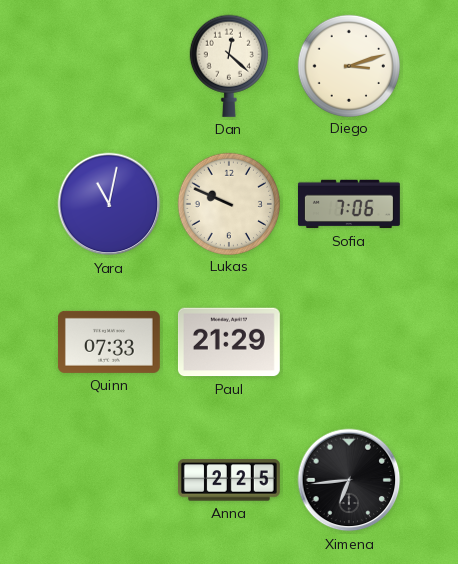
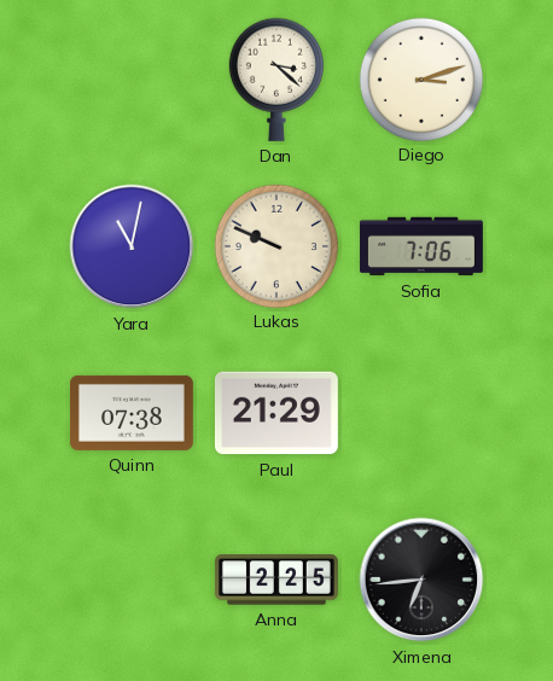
Dan: 12:22 -> 3:22
Quinn: 07:33 -> 07:38
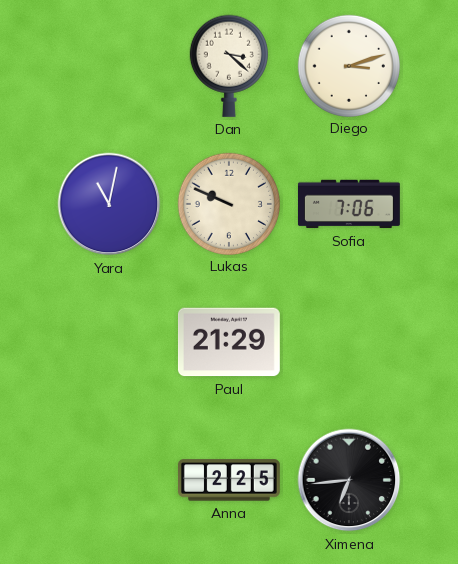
Quinn: 07:38 -> none
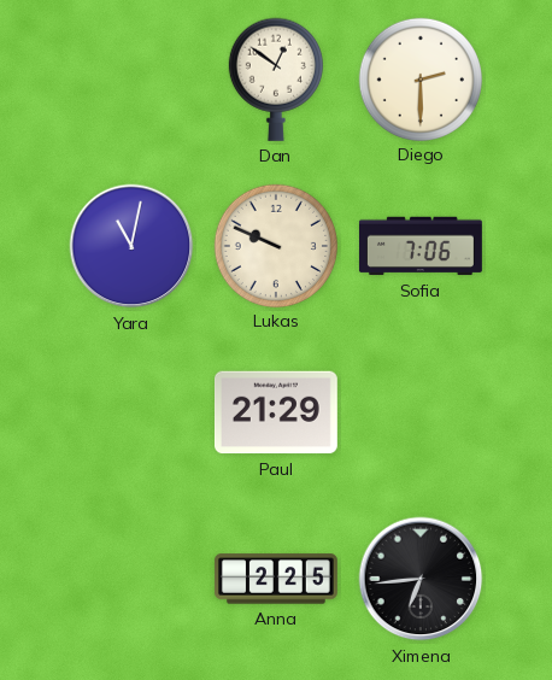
Dan: 3:22 -> 12:51
Diego: 3:12 -> 2:30
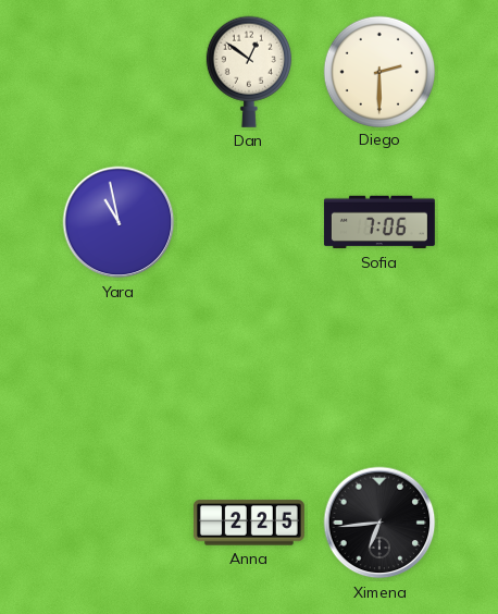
Yara: 11:02 -> 10:58
Lukas: 9:49 -> none
Paul: 21:29 -> none
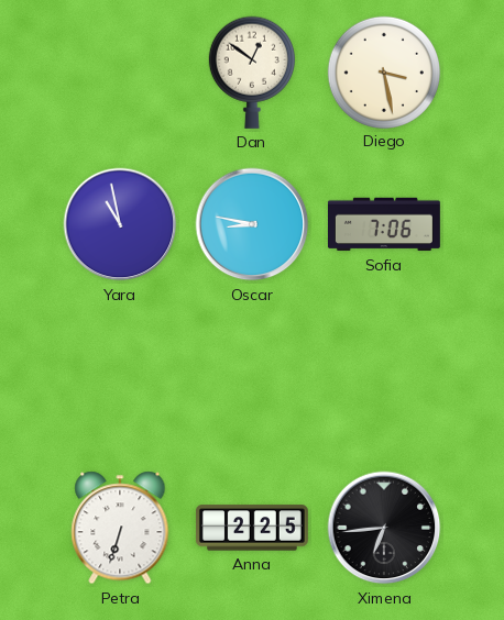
Diego: 2:30 -> 3:28
Oscar: none -> 8:47
Petra: none -> 6:33
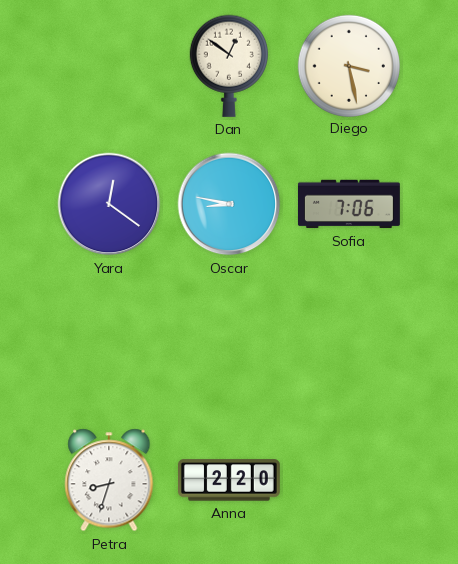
Yara: 10:58 -> 12:21
Petra: 6:33 -> 8:33
Anna: 2:25 -> 2:20
Ximena: 6:44 -> none
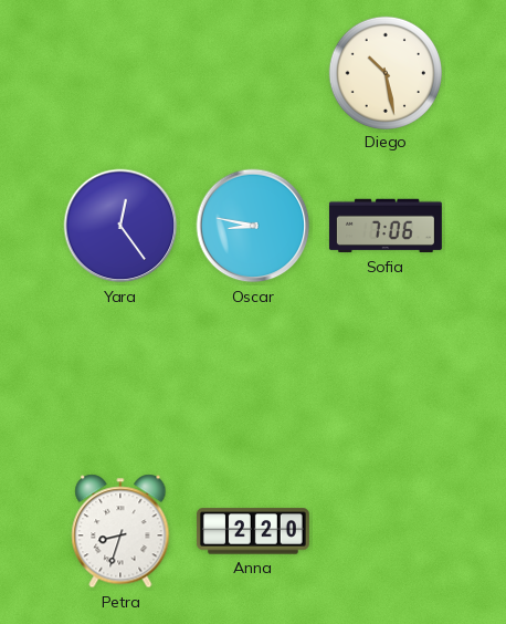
Dan: 12:51 -> none
Diego: 3:28 -> 10:28
Yara: 12:21 -> 12:24
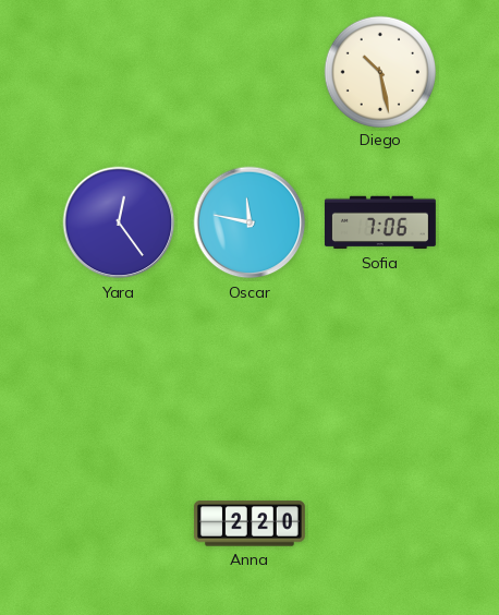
Oscar: 8:47 -> 11:47
Petra: 8:33 -> none
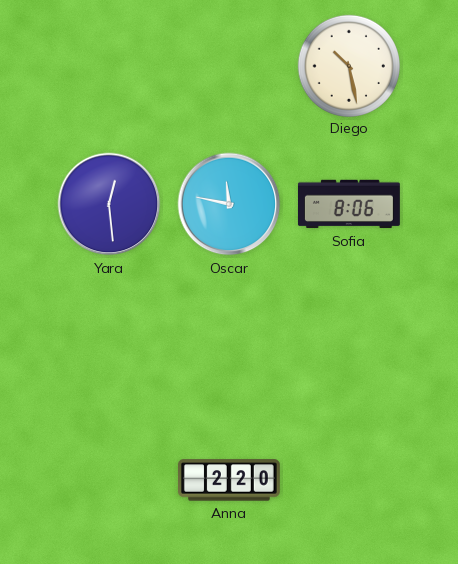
Yara: 12:24 -> 12:29
Sofia: 7:06 -> 8:06
